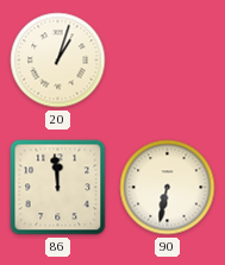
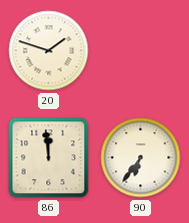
20: 1:03 -> 1:48
90: 6:32 -> 6:36
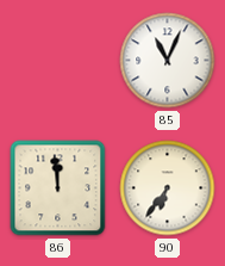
20: 1:48 -> none
85: none -> 11:04
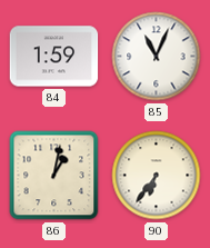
84: none -> 1:59
86: 11:59 -> 1:02
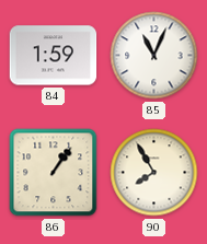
86: 1:02 -> 1:06
90: 6:36 -> 7:55
